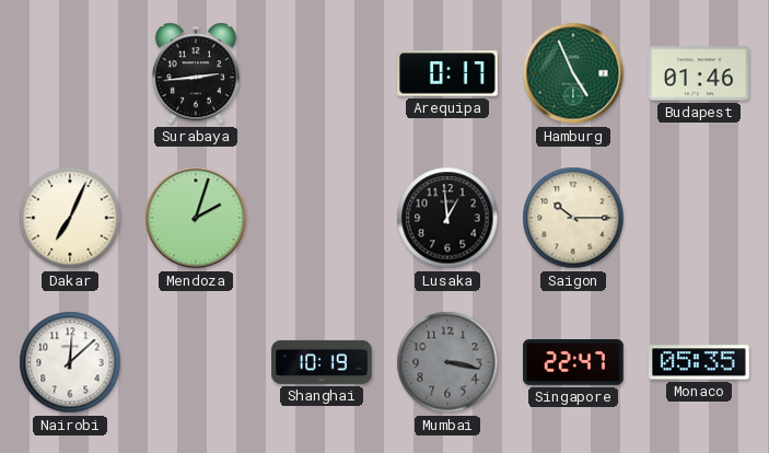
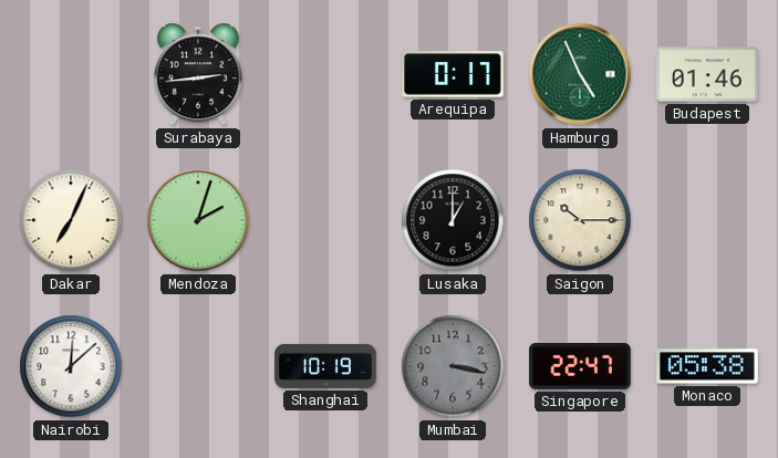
Lusaka: 12:59 -> 1:00
Monaco: 05:35 -> 05:38
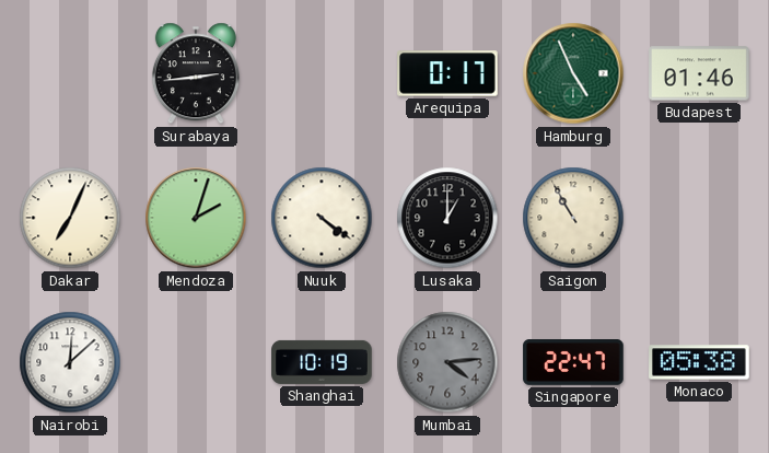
Nuuk: none -> 4:21
Saigon: 10:15 -> 10:55
Mumbai: 3:17 -> 4:14
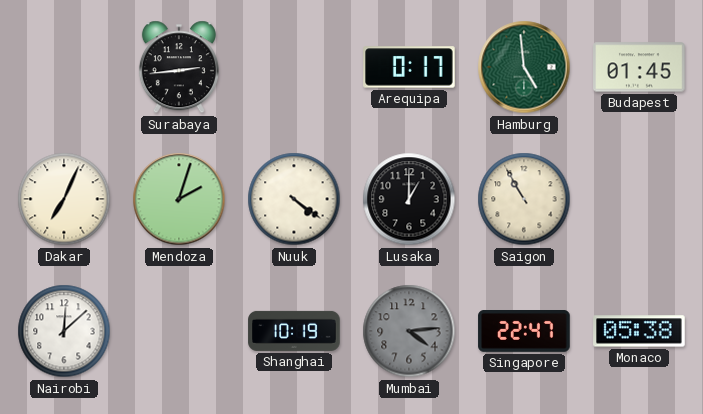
Hamburg: 4:56 -> 4:59
Budapest: 01:46 -> 01:45
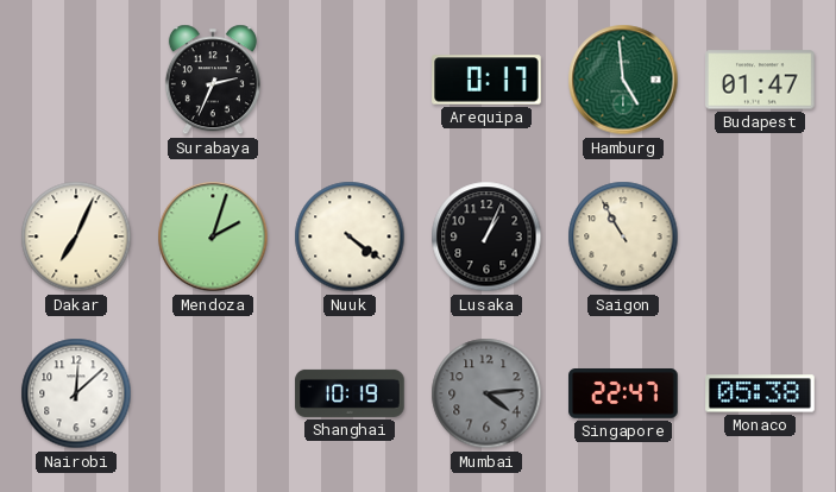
Surabaya: 2:44 -> 2:34
Budapest: 01:45 -> 01:47
Lusaka: 1:00 -> 1:04
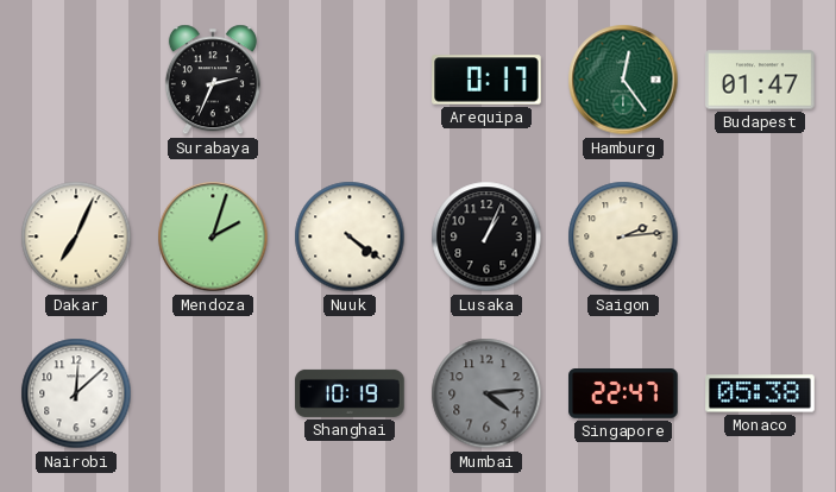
Hamburg: 4:59 -> 12:24
Saigon: 10:55 -> 2:14
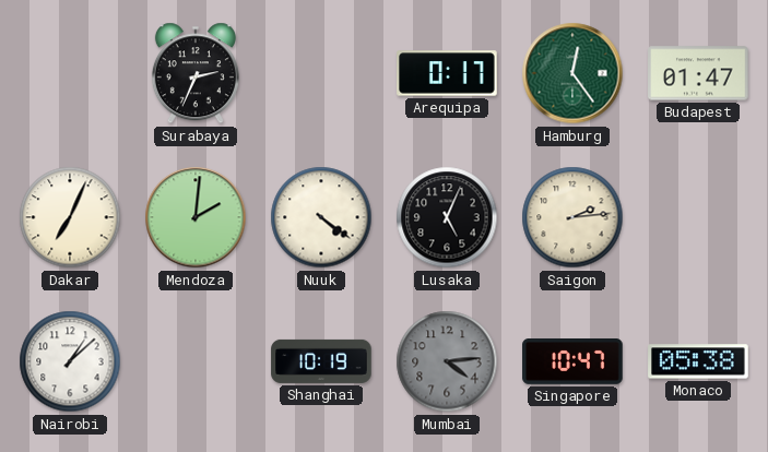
Mendoza: 2:03 -> 2:01
Lusaka: 1:04 -> 5:04
Nairobi: 12:08 -> 1:08
Singapore: 22:47 -> 10:47
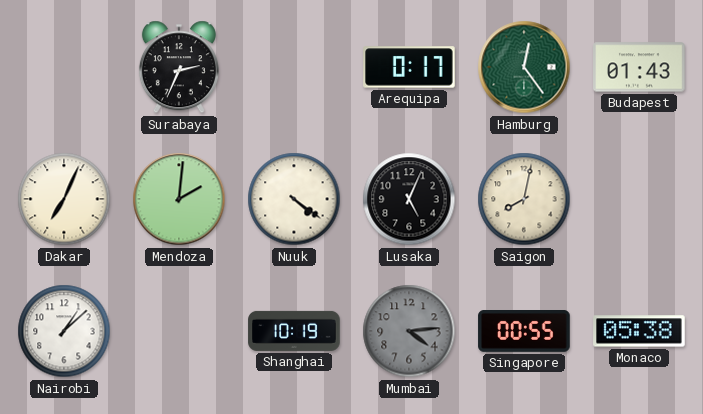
Budapest: 01:47 -> 01:43
Saigon: 2:14 -> 8:02
Singapore: 10:47 -> 00:55
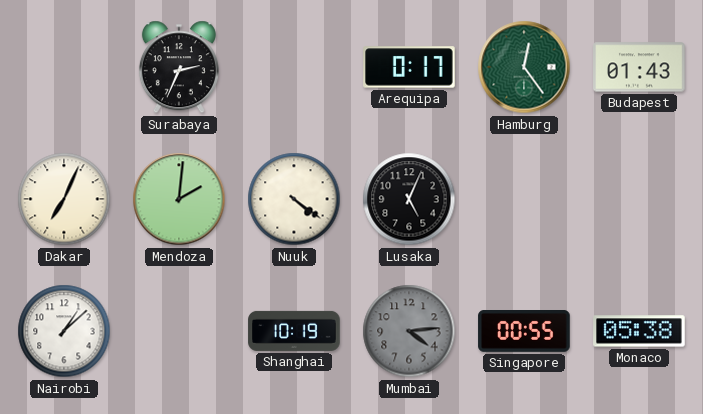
Saigon: 8:02 -> none
